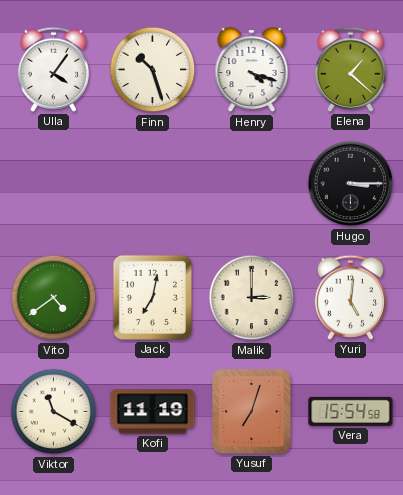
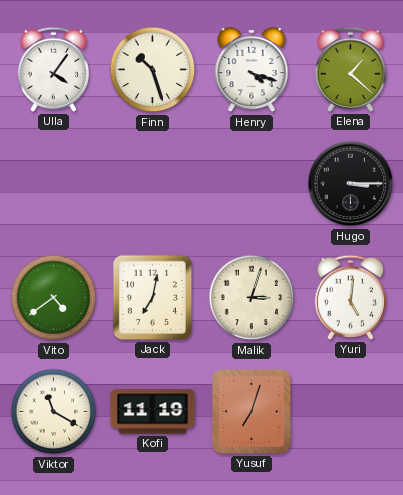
Malik: 3:00 -> 3:03
Vera: 15:54 -> none
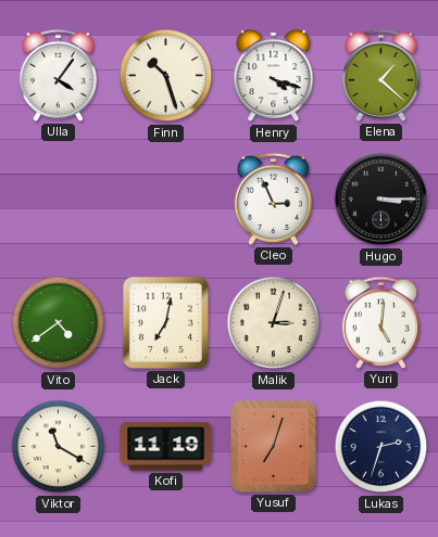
Cleo: none -> 2:56
Lukas: none -> 2:33
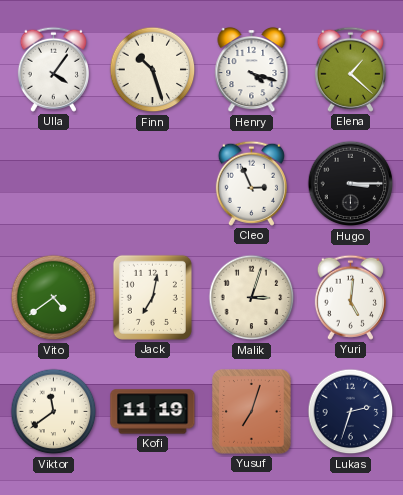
Viktor: 11:20 -> 11:39
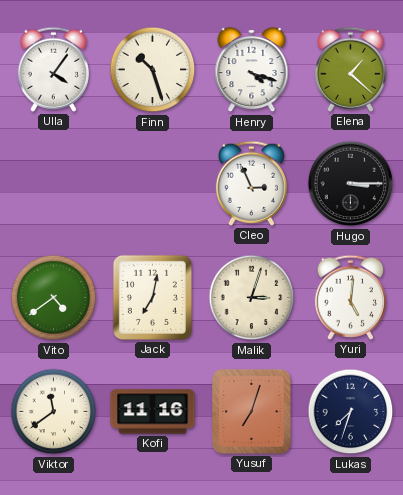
Kofi: 11:19 -> 11:16
Lukas: 2:33 -> 7:33
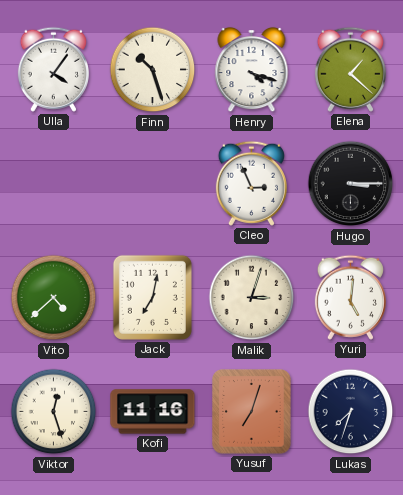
Vito: 4:39 -> 4:38
Viktor: 11:39 -> 12:27
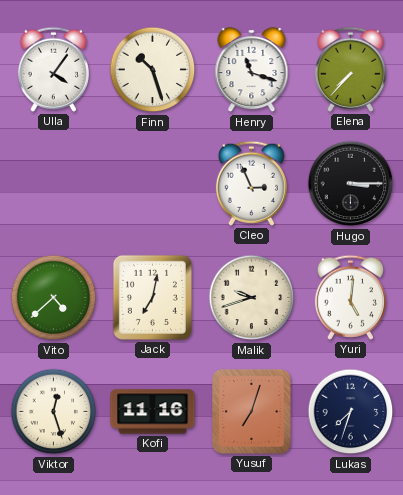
Henry: 4:18 -> 11:18
Elena: 1:22 -> 7:37
Malik: 3:03 -> 9:42
